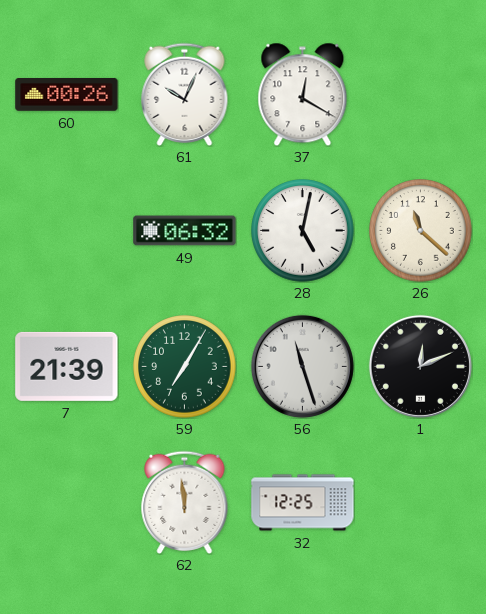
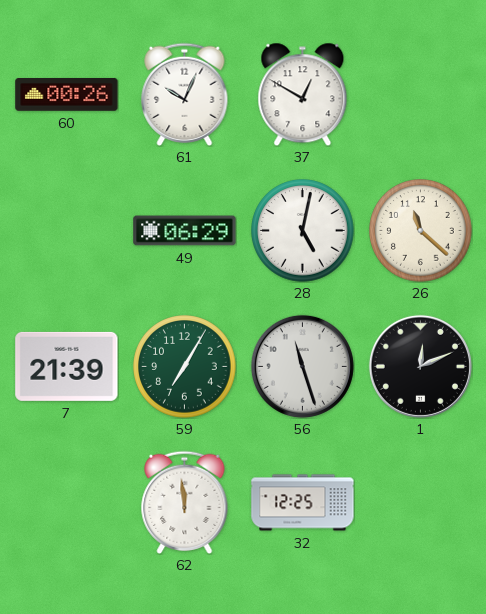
37: 12:20 -> 12:50
49: 06:32 -> 06:29
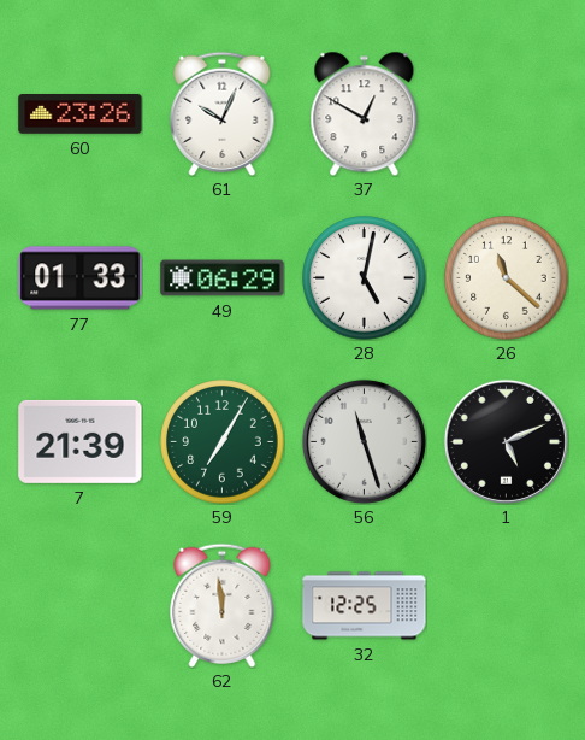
60: 00:26 -> 23:26
77: none -> 01:33
1: 12:11 -> 5:11
